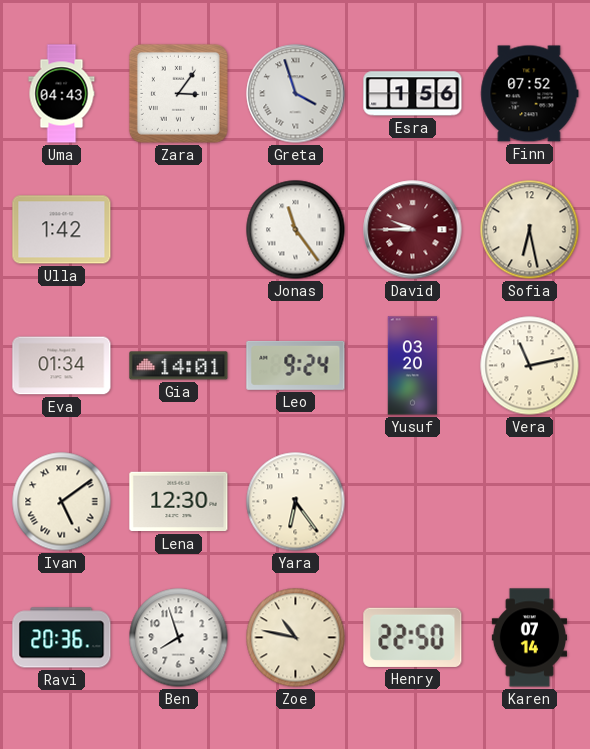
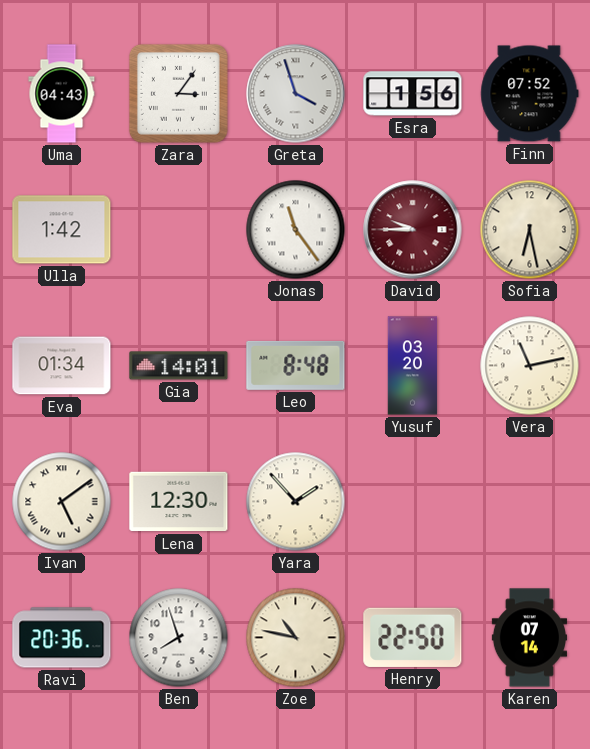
Leo: 9:24 -> 8:48
Yara: 6:24 -> 1:53
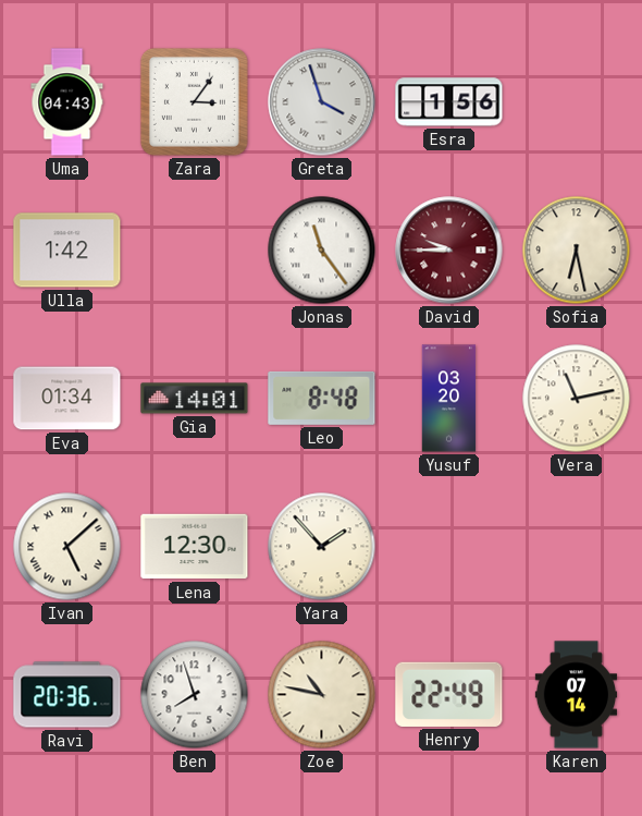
Finn: 07:52 -> none
Ivan: 5:09 -> 5:08
Henry: 22:50 -> 22:49
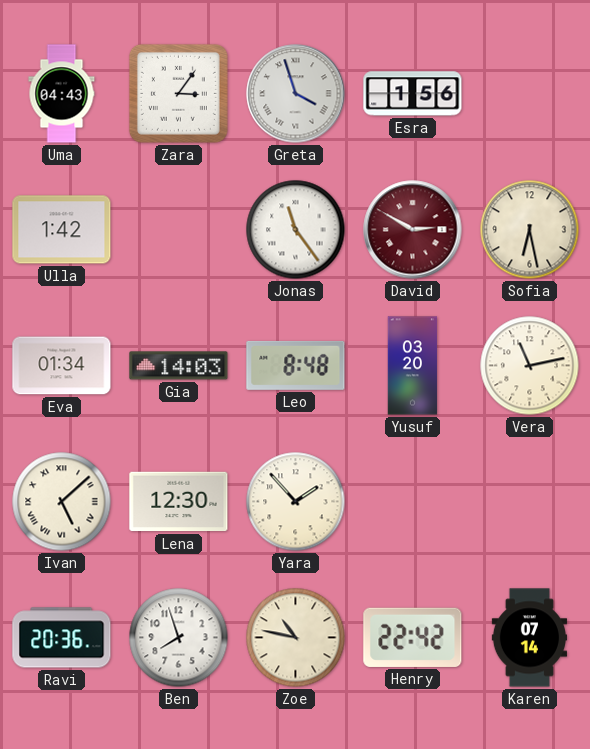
David: 9:45 -> 2:50
Gia: 14:01 -> 14:03
Henry: 22:49 -> 22:42
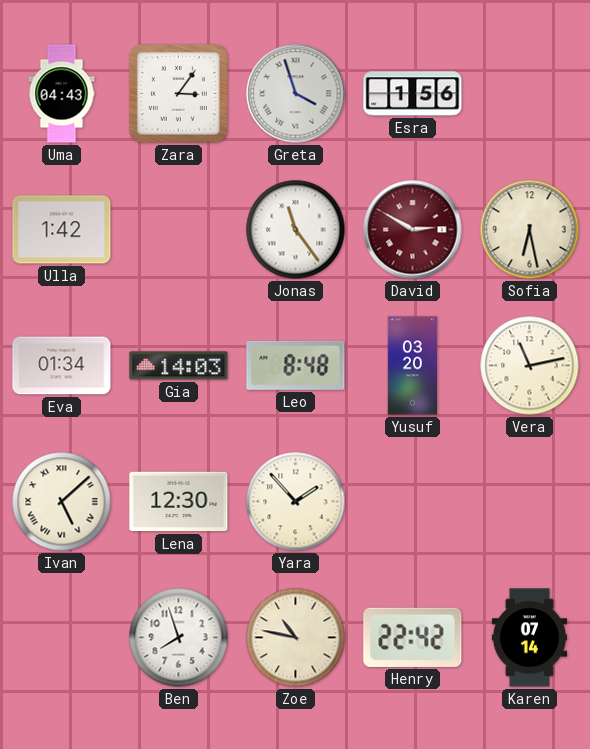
Ravi: 20:36 -> none
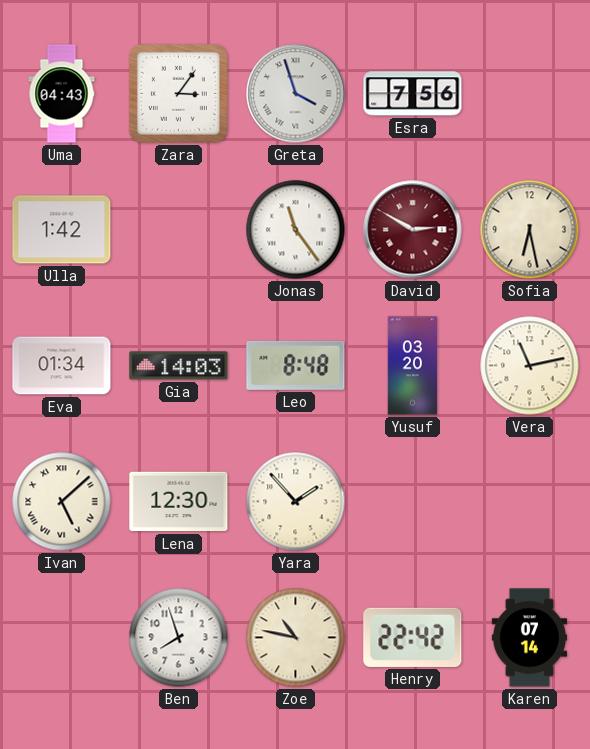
Esra: 1:56 -> 7:56
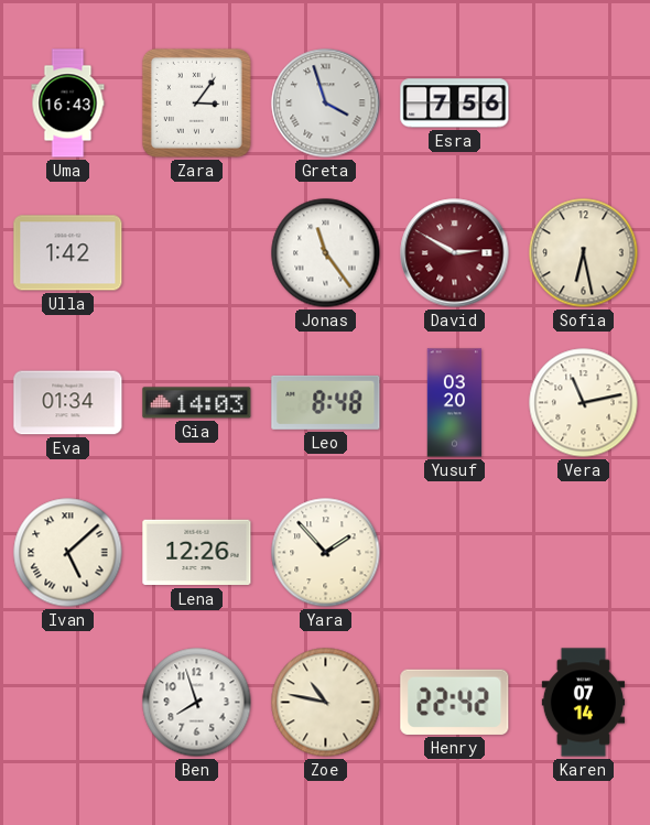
Uma: 04:43 -> 16:43
Lena: 12:30 -> 12:26
